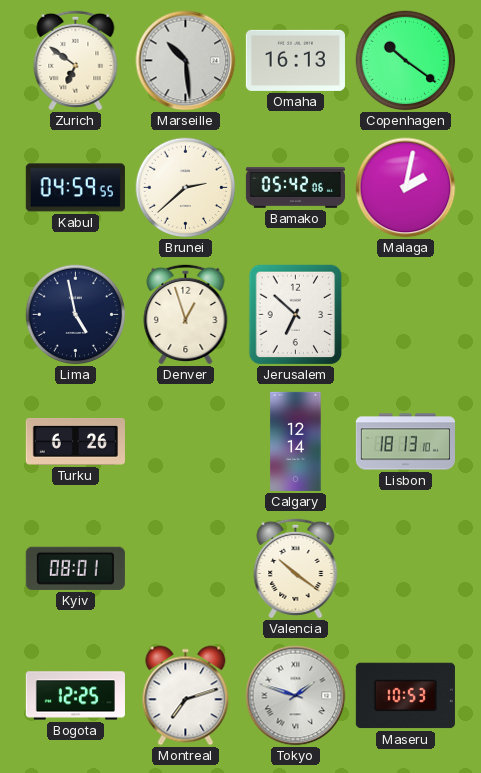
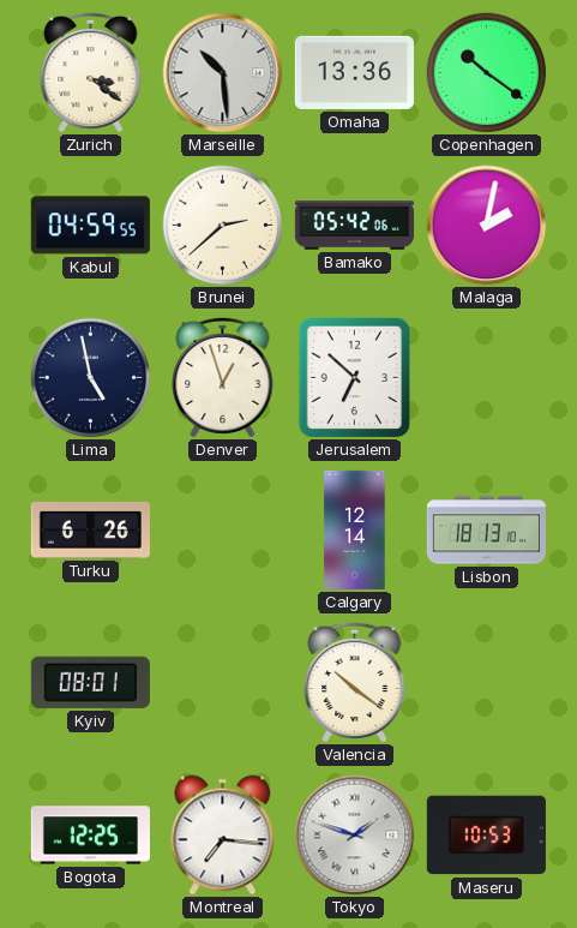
Zurich: 6:51 -> 3:21
Omaha: 16:13 -> 13:36
Montreal: 7:12 -> 7:16
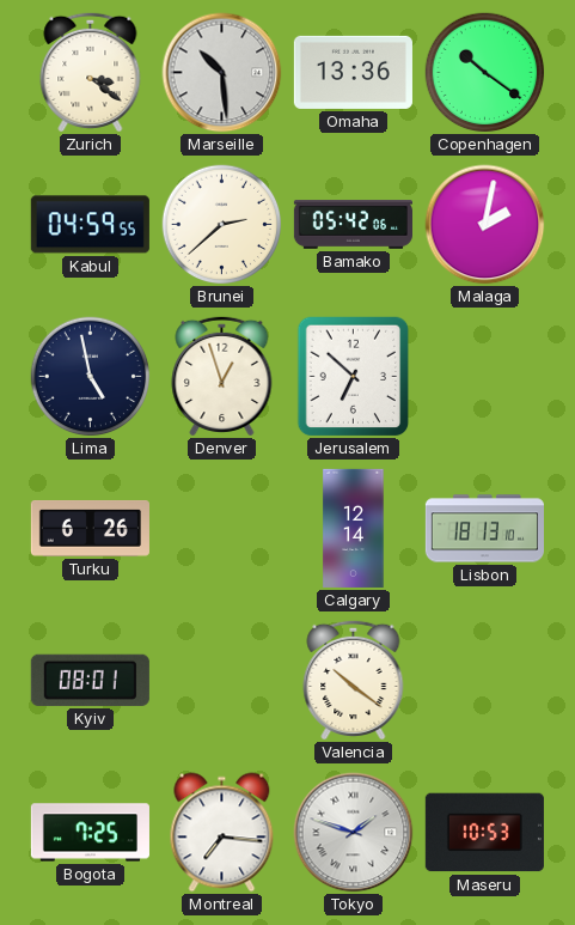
Bogota: 12:25 -> 7:25
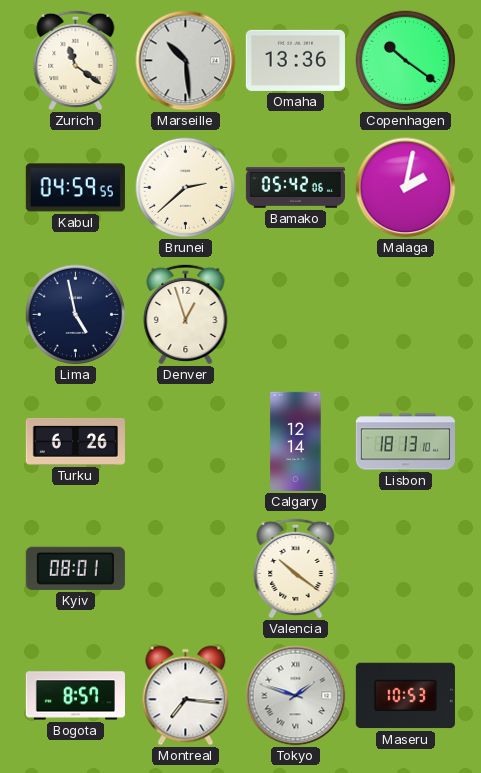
Zurich: 3:21 -> 11:21
Jerusalem: 6:52 -> none
Bogota: 7:25 -> 8:57
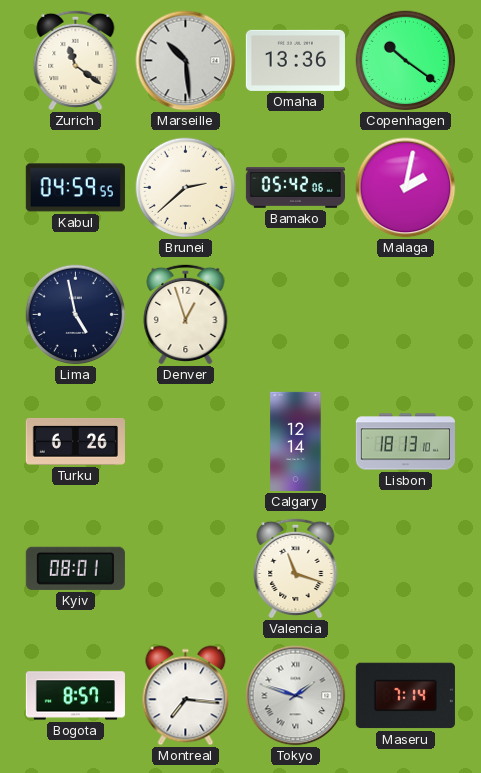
Valencia: 10:21 -> 11:18
Maseru: 10:53 -> 7:14
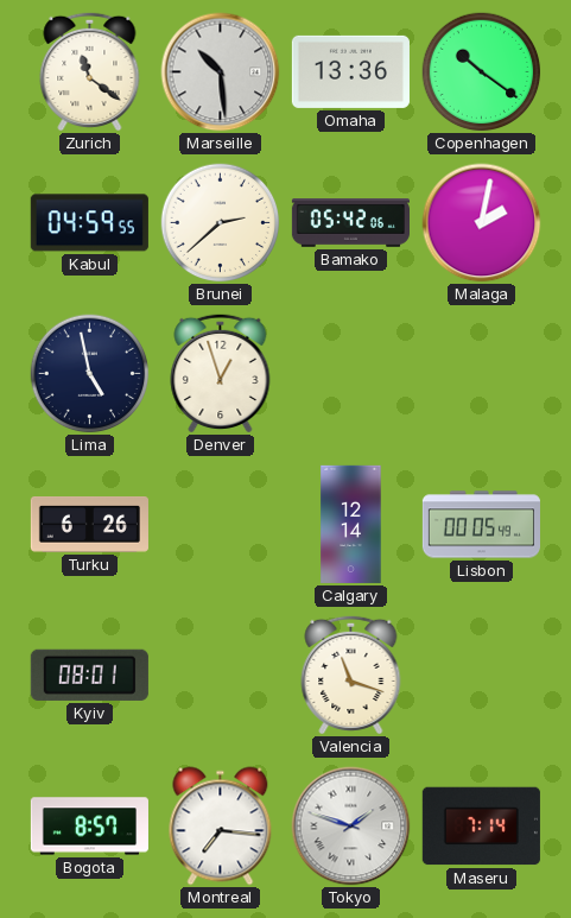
Lisbon: 18:13 -> 00:05
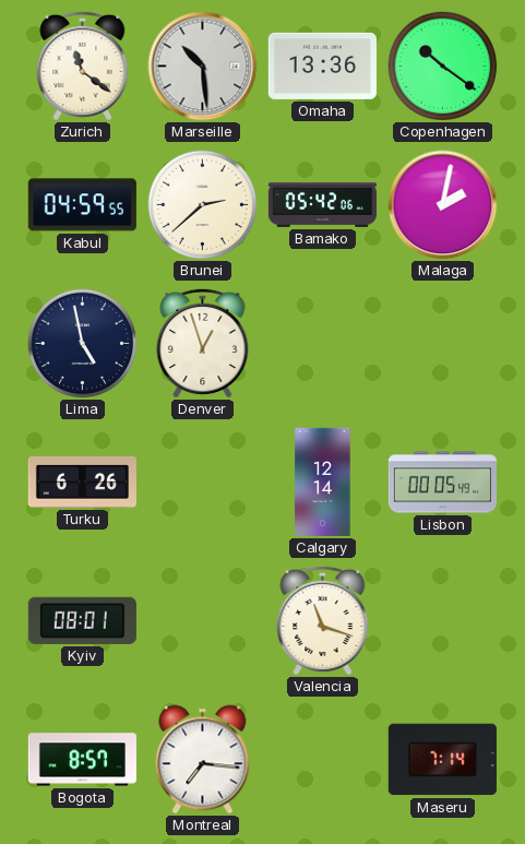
Tokyo: 1:48 -> none
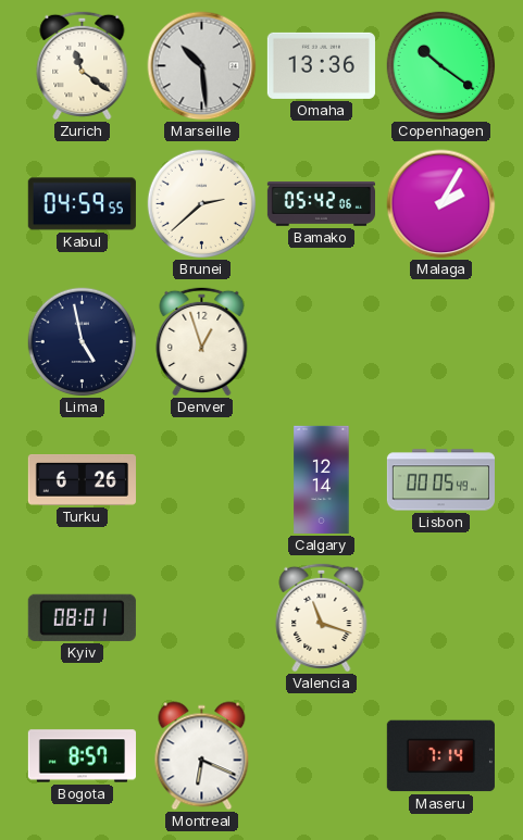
Malaga: 2:02 -> 2:05
Montreal: 7:16 -> 6:19
